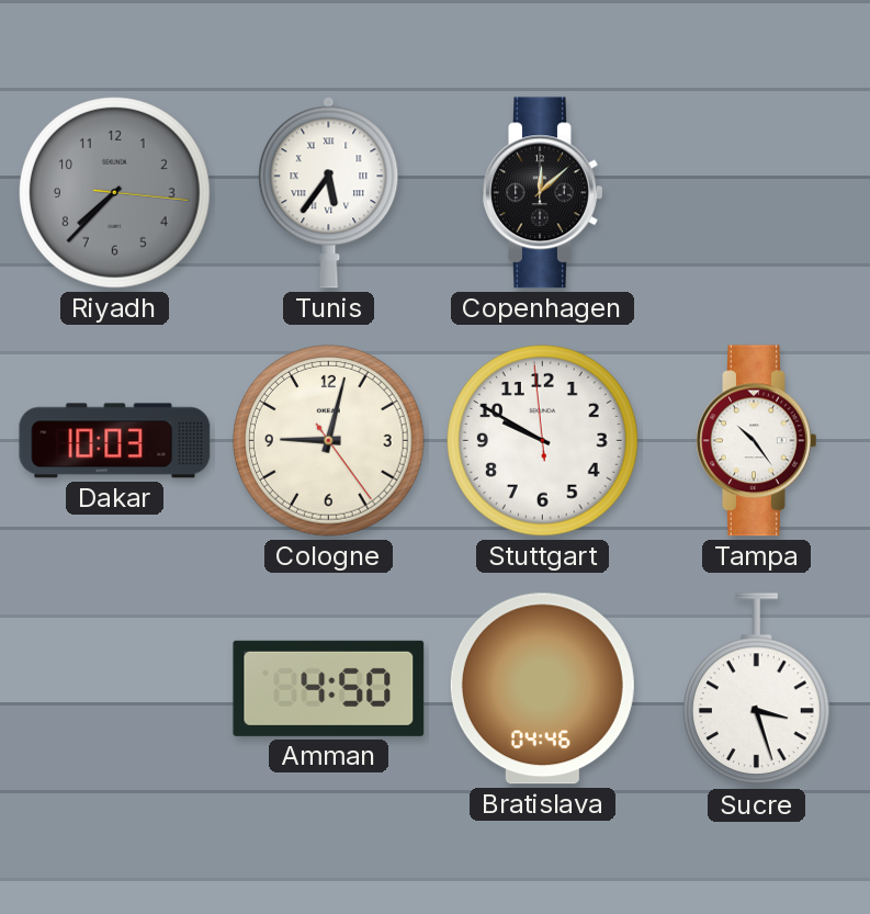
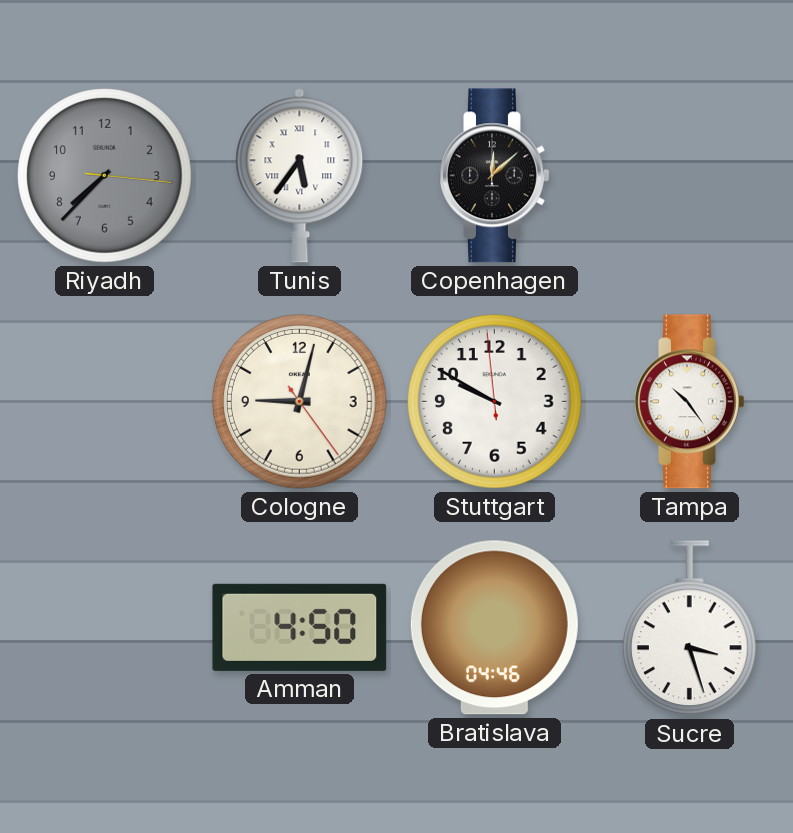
Dakar: 10:03 -> none
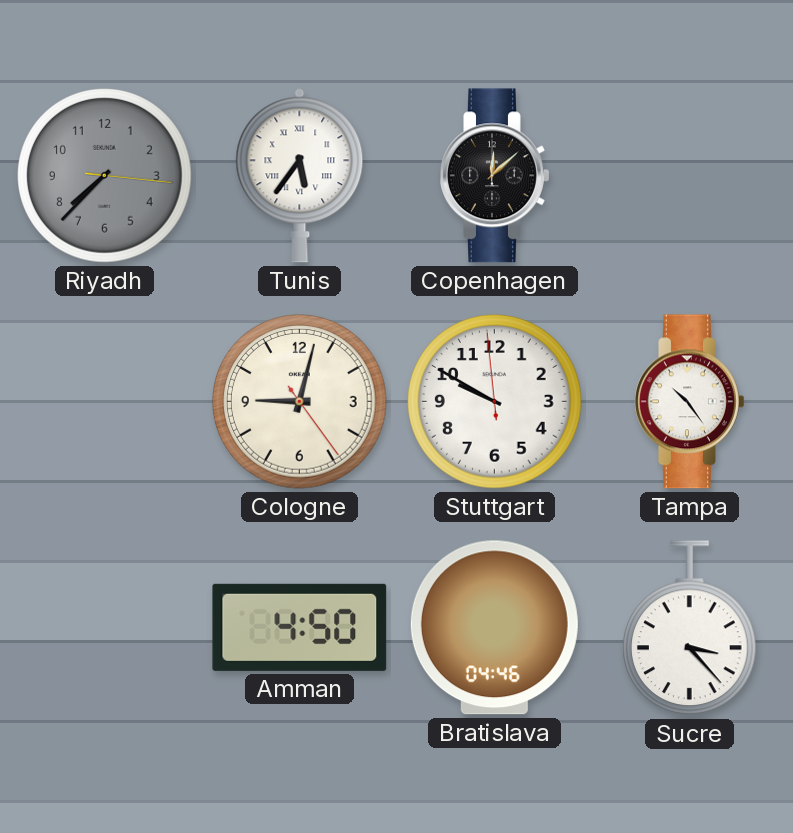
Sucre: 3:27 -> 3:23
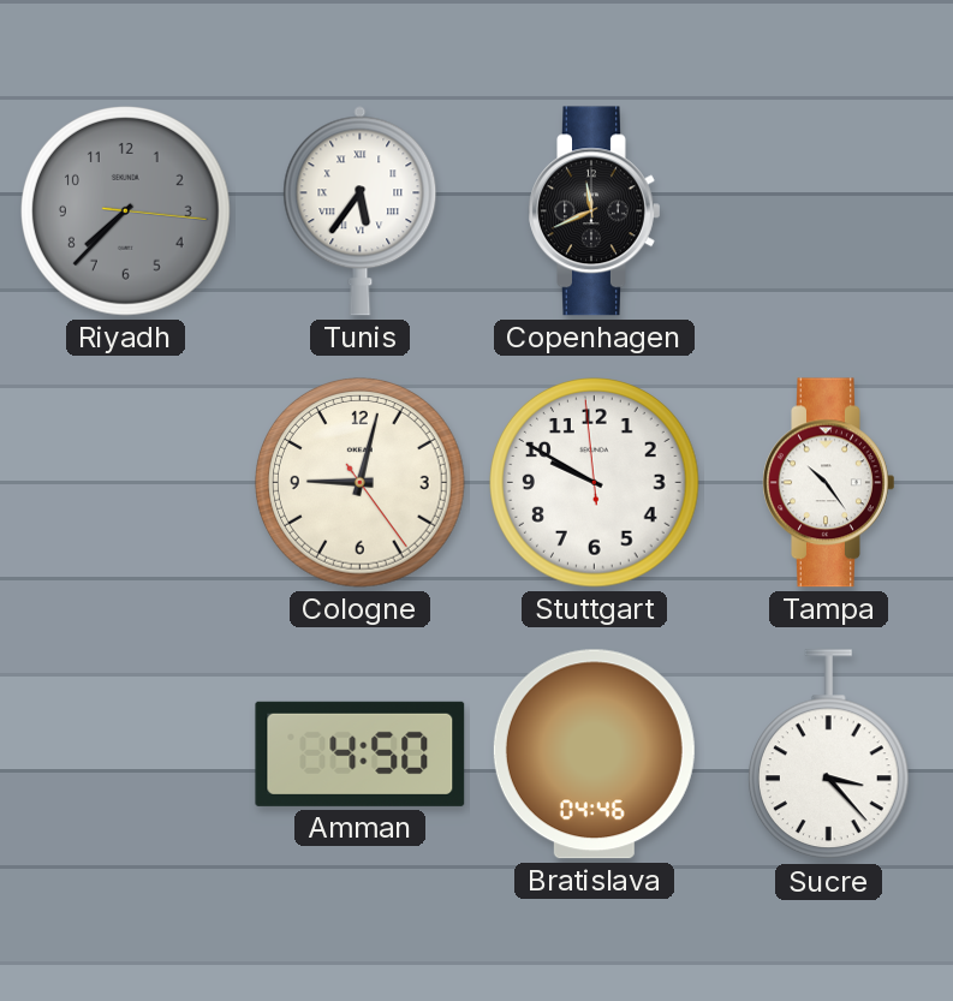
Copenhagen: 12:08 -> 11:41
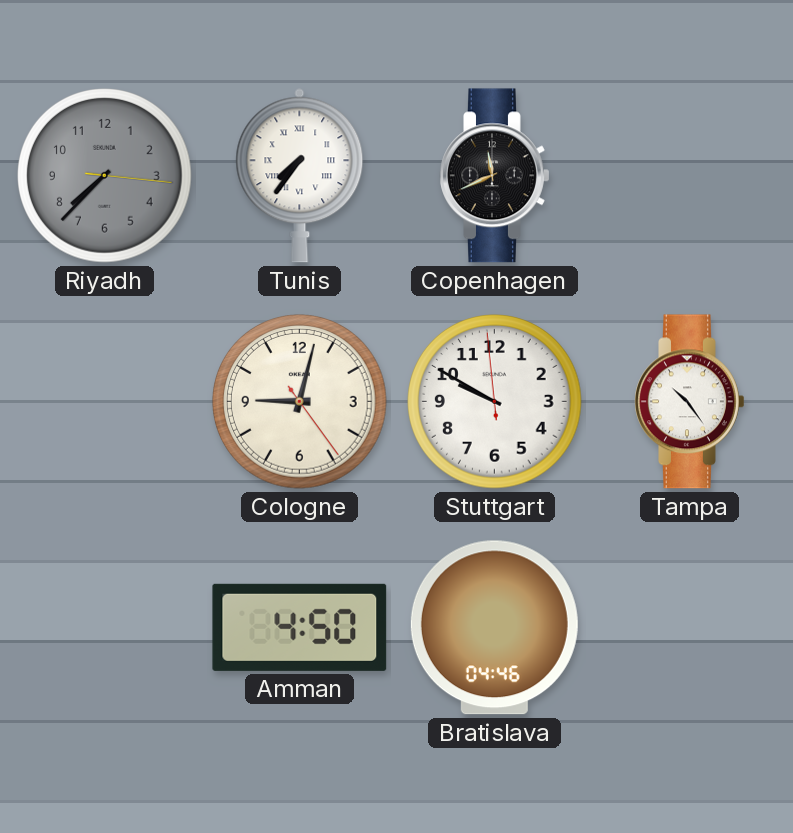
Tunis: 5:36 -> 7:36
Sucre: 3:23 -> none
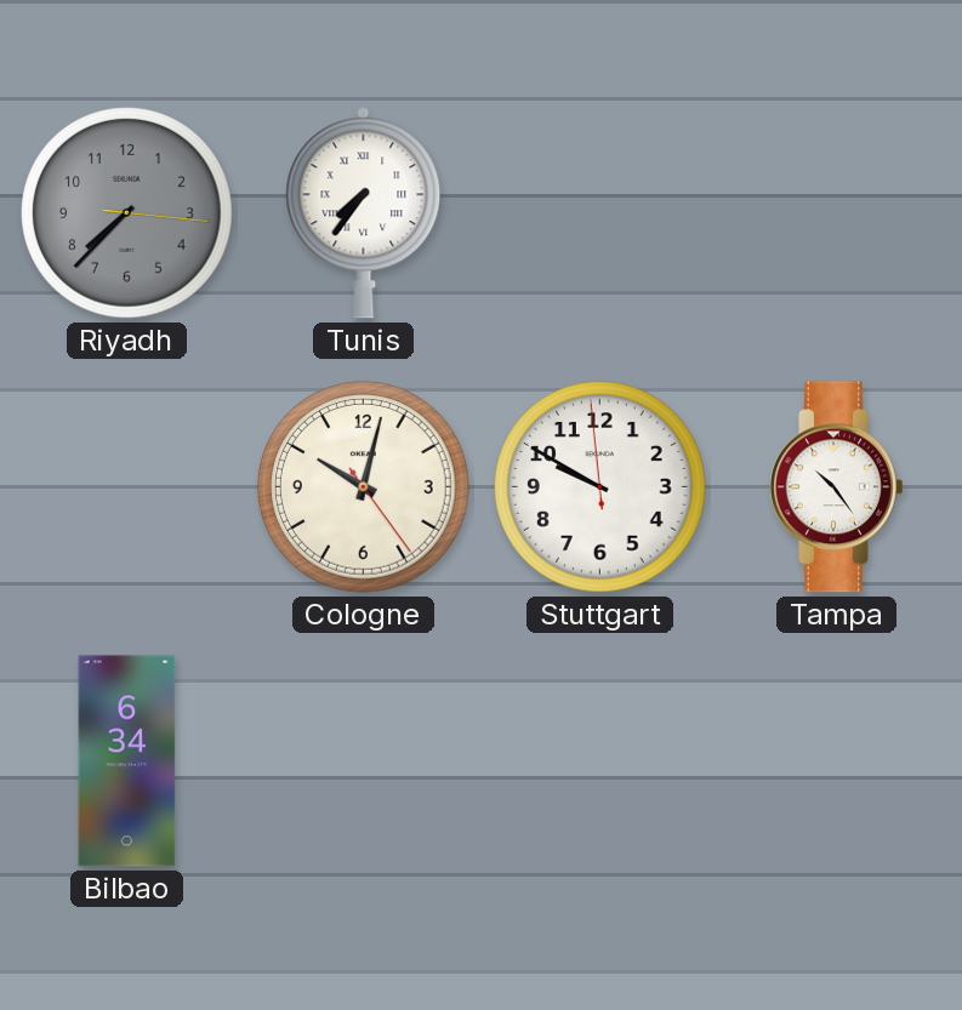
Copenhagen: 11:41 -> none
Cologne: 9:02 -> 10:02
Bilbao: none -> 6:34
Amman: 4:50 -> none
Bratislava: 04:46 -> none
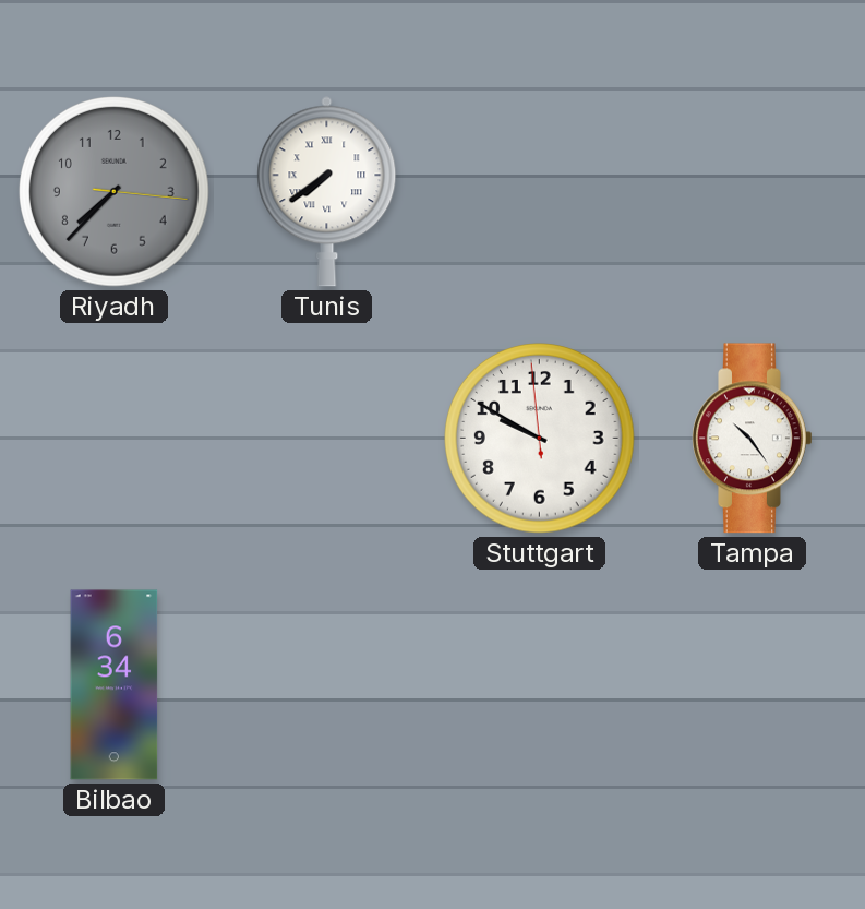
Tunis: 7:36 -> 7:39
Cologne: 10:02 -> none
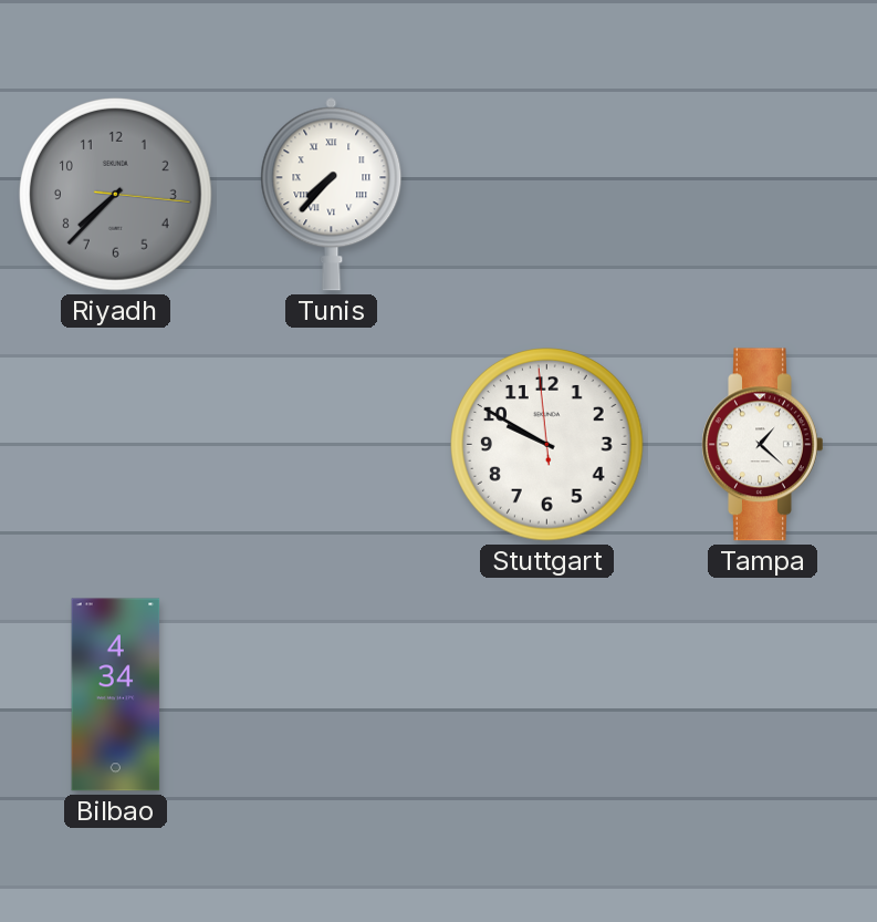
Tunis: 7:39 -> 7:37
Tampa: 10:24 -> 1:22
Bilbao: 6:34 -> 4:34
